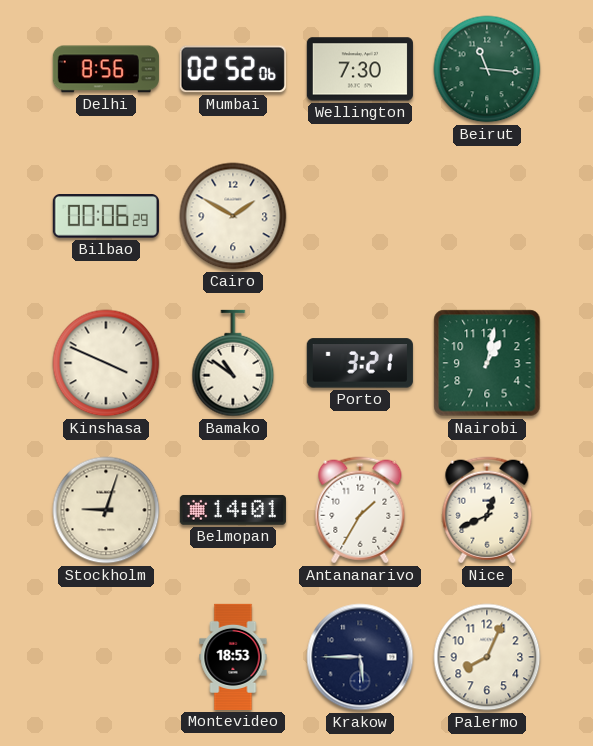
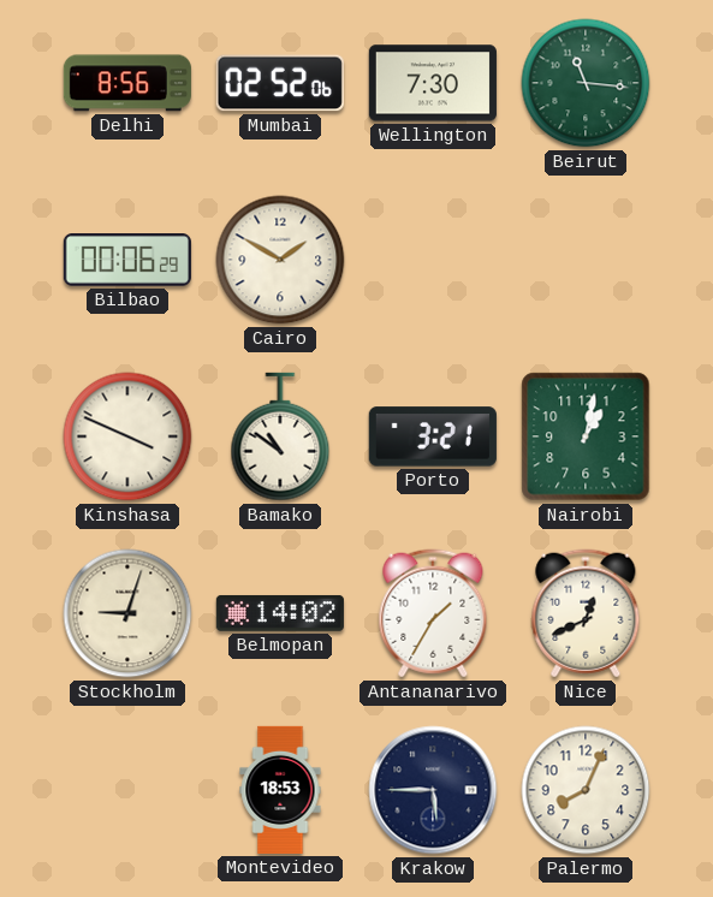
Belmopan: 14:01 -> 14:02
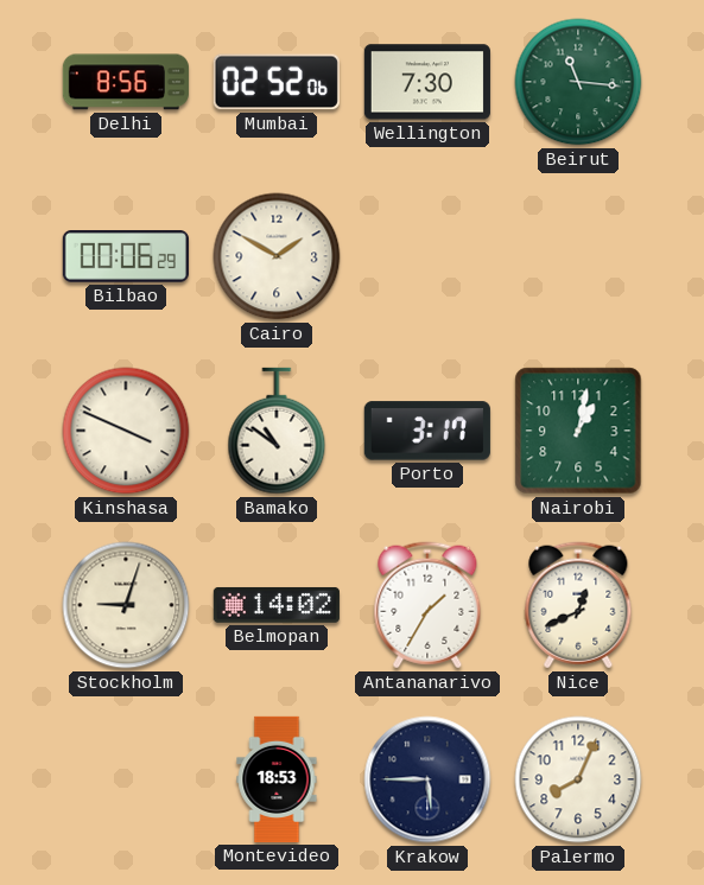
Porto: 3:21 -> 3:17
